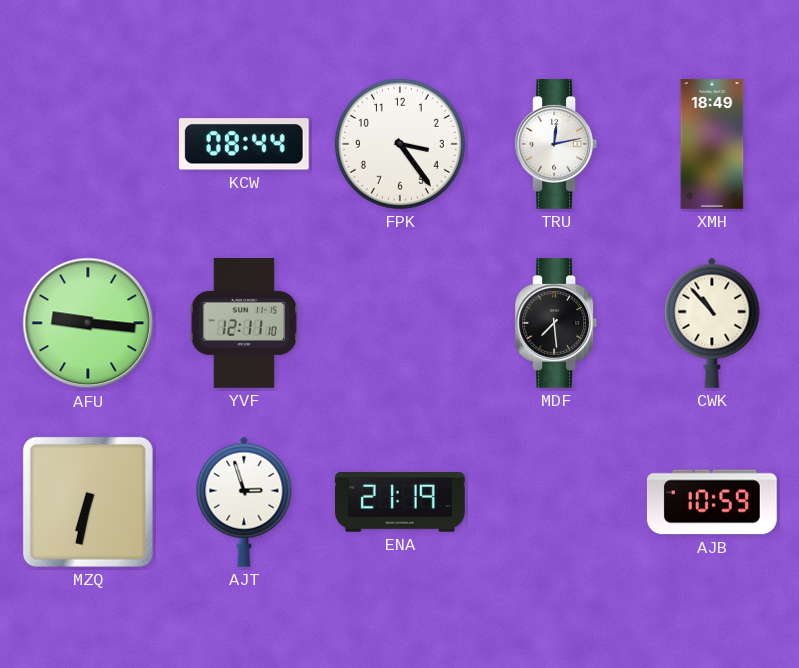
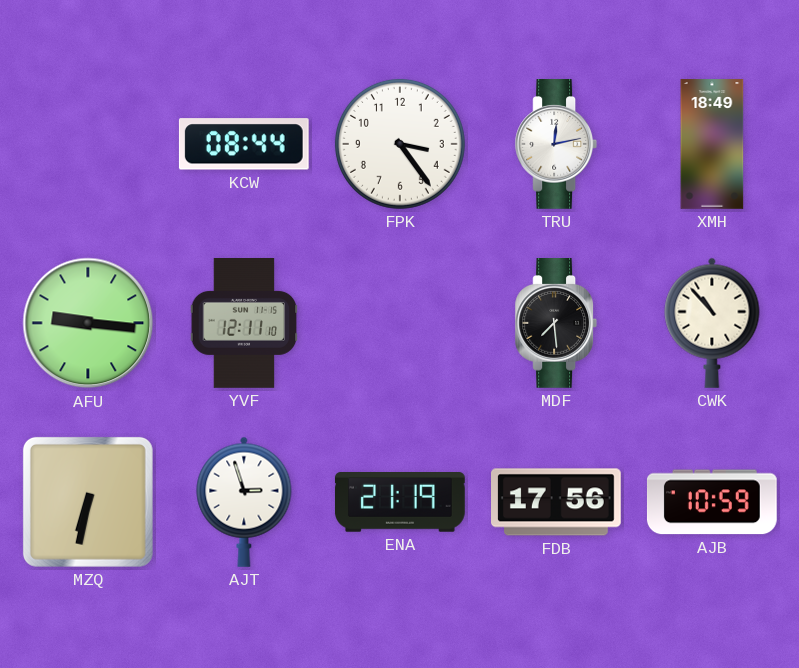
FDB: none -> 17:56
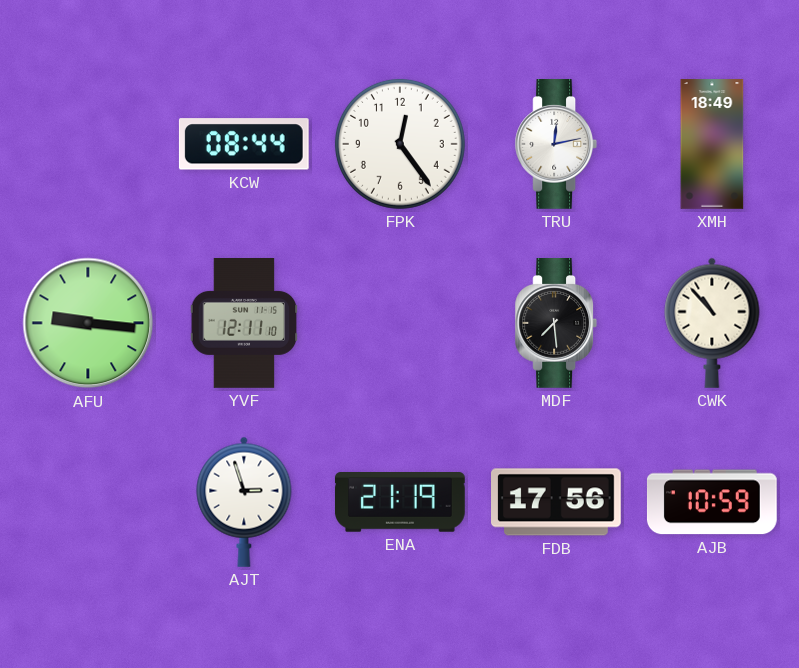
FPK: 3:24 -> 12:24
MZQ: 6:32 -> none
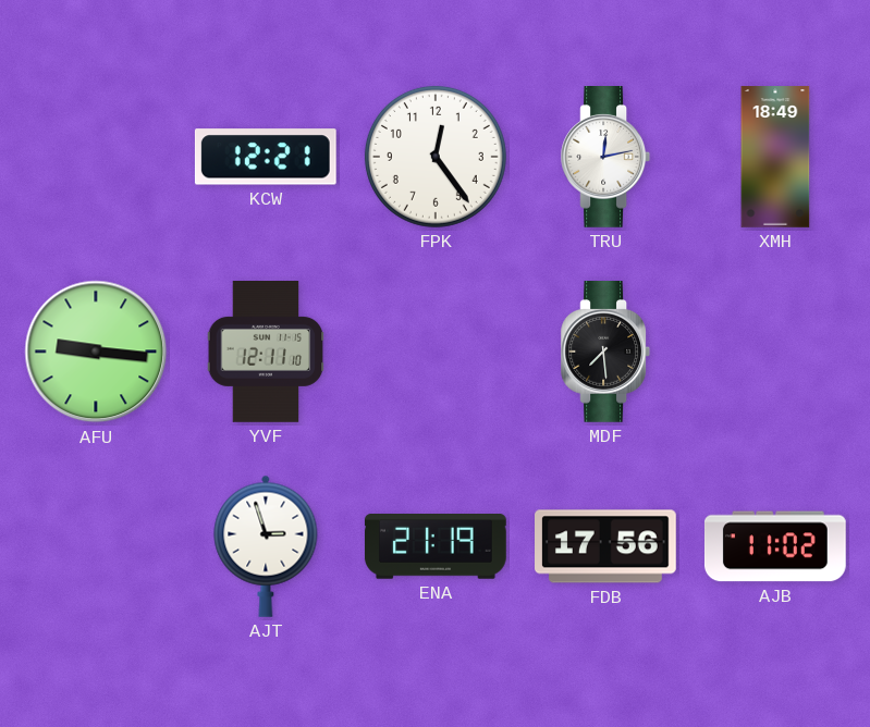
KCW: 08:44 -> 12:21
CWK: 10:53 -> none
AJB: 10:59 -> 11:02
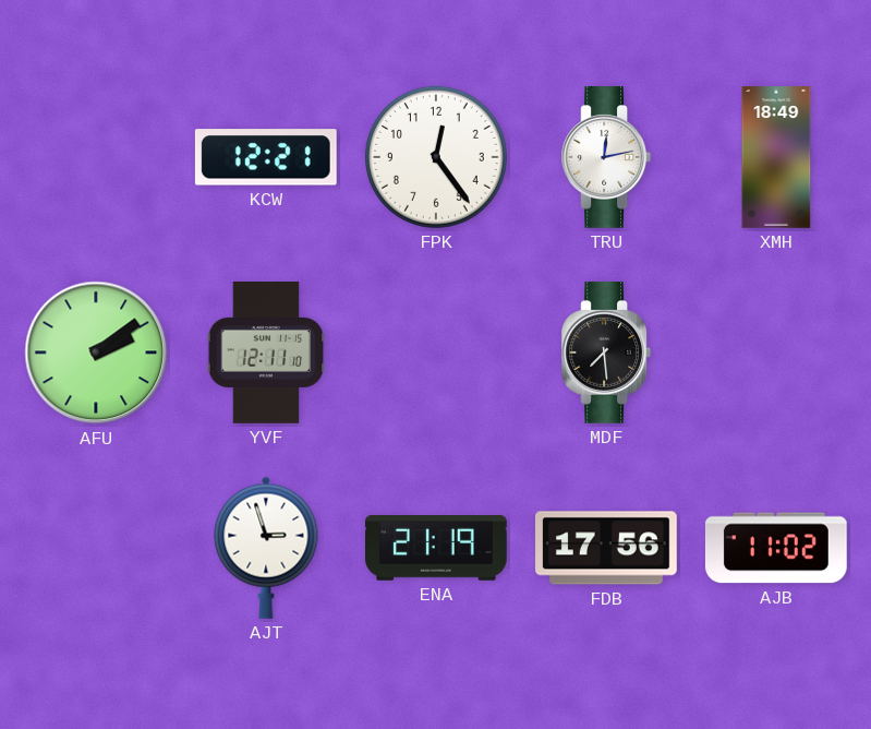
AFU: 9:16 -> 2:09
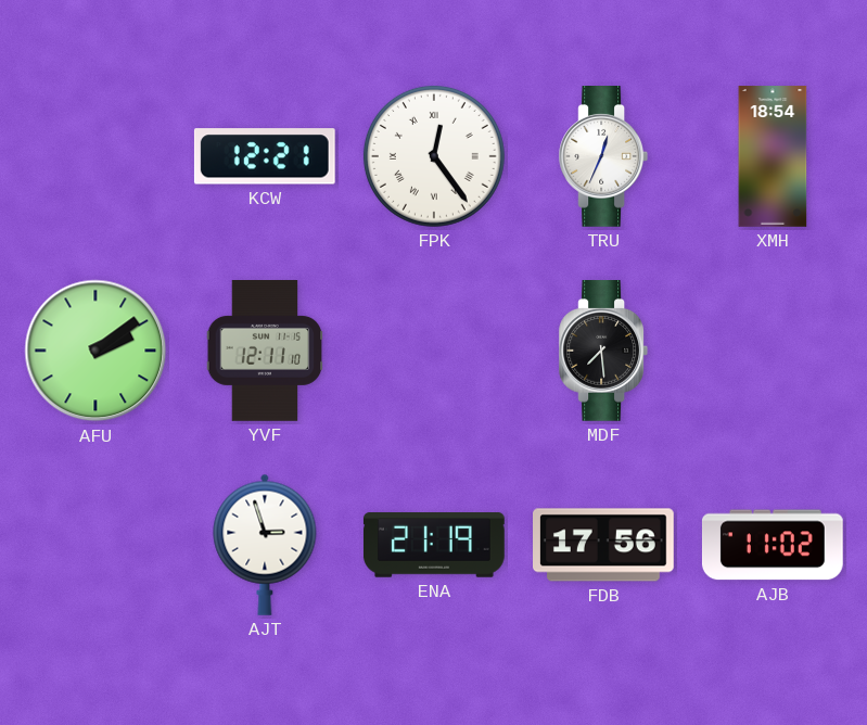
FPK numerals: Arabic -> Roman
TRU: 12:13 -> 12:34
XMH: 18:49 -> 18:54
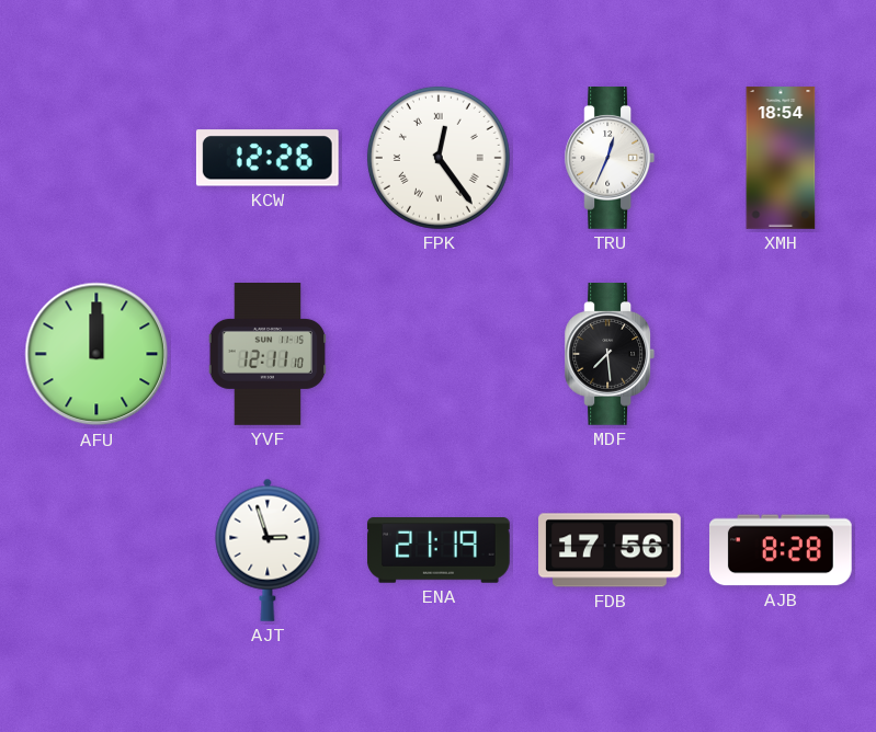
KCW: 12:21 -> 12:26
AFU: 2:09 -> 12:00
AJB: 11:02 -> 8:28
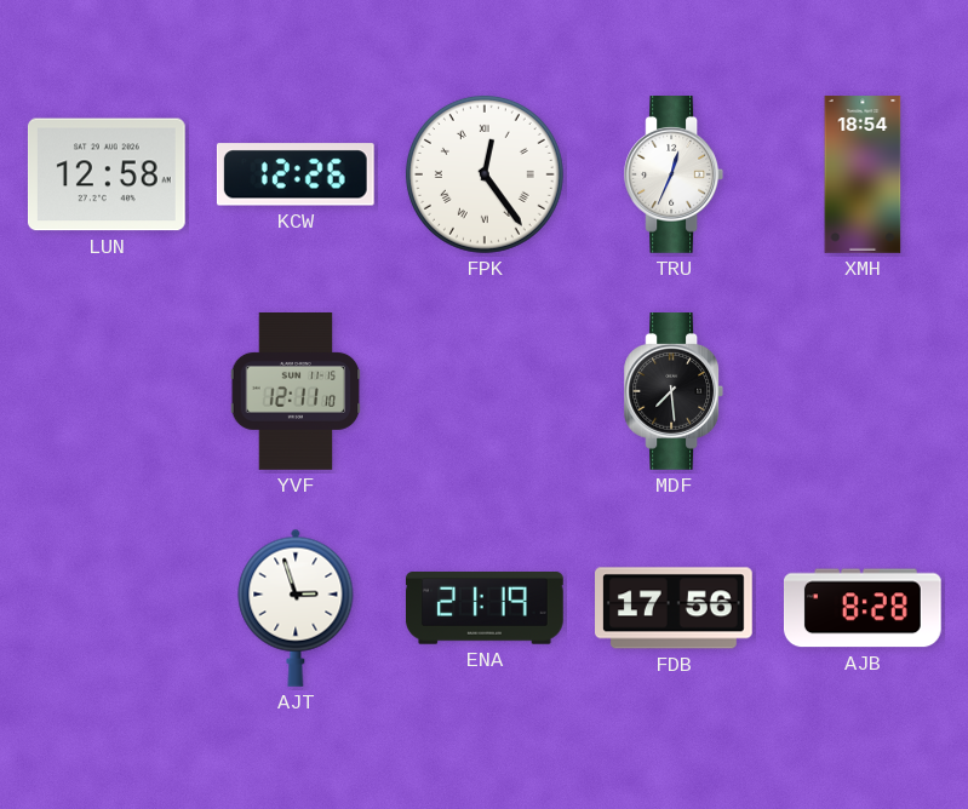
LUN: none -> 12:58
AFU: 12:00 -> none
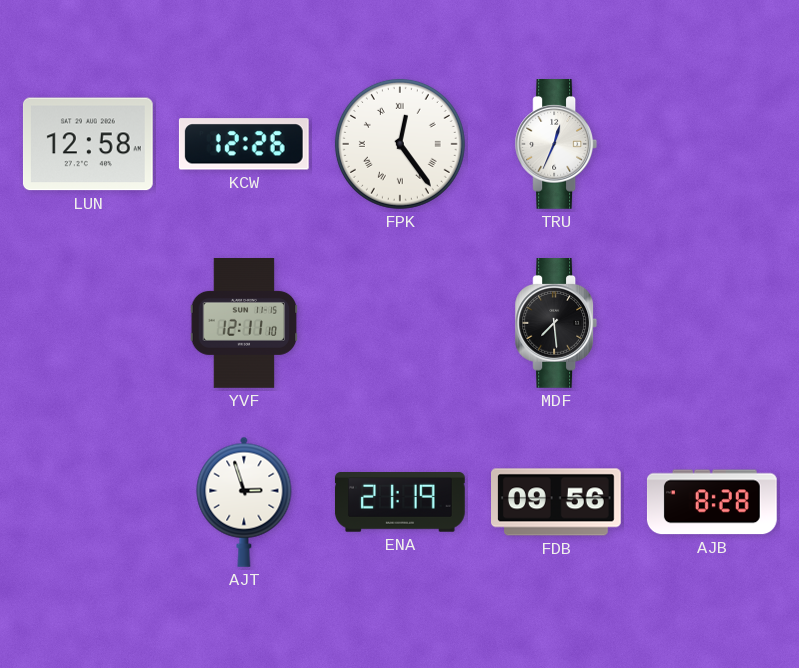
XMH: 18:54 -> none
FDB: 17:56 -> 09:56
